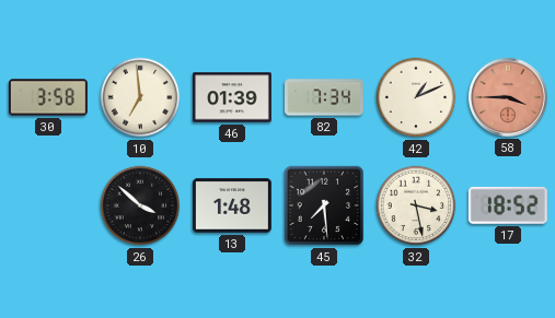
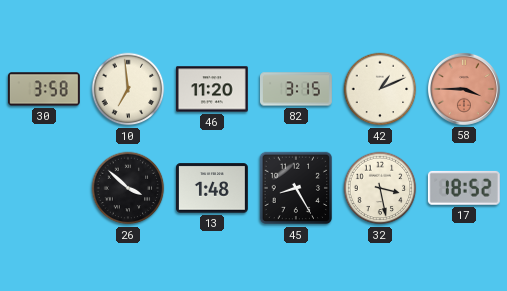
46: 01:39 -> 11:20
82: 7:34 -> 3:15
45: 7:29 -> 8:25
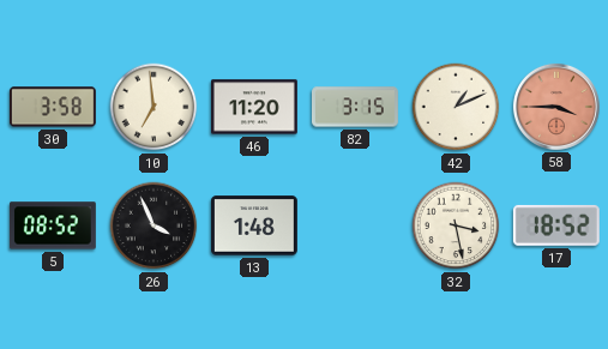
5: none -> 08:52
26: 3:52 -> 3:56
45: 8:25 -> none
